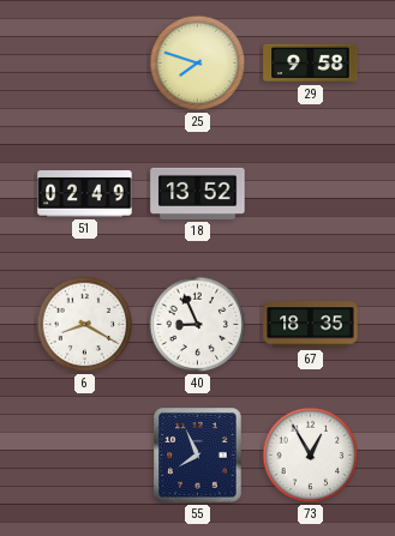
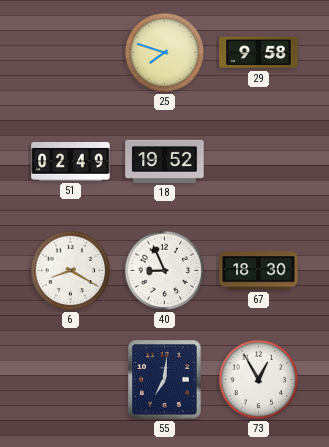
18: 13:52 -> 19:52
67: 18:35 -> 18:30
55: 7:56 -> 7:01
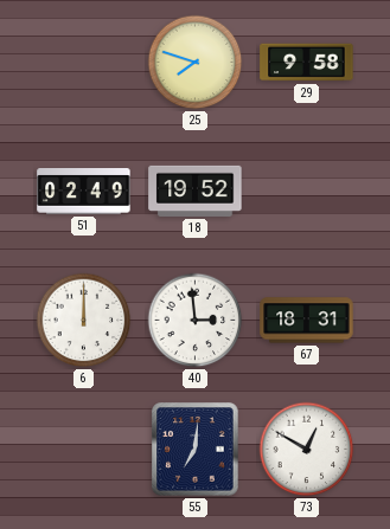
6: 8:20 -> 12:00
40: 8:56 -> 2:59
67: 18:30 -> 18:31
73: 12:55 -> 12:50
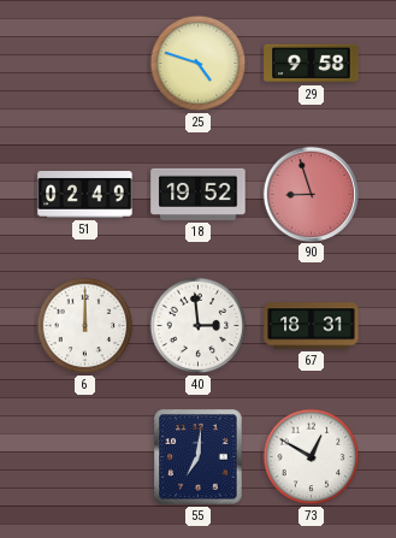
25: 7:48 -> 4:48
90: none -> 8:57
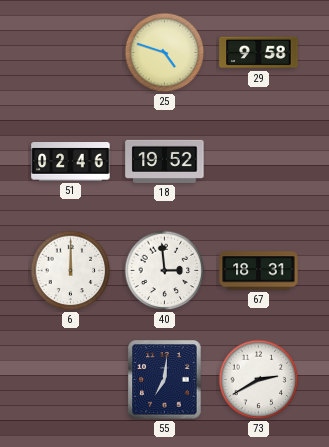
51: 02:49 -> 02:46
90: 8:57 -> none
73: 12:50 -> 2:40
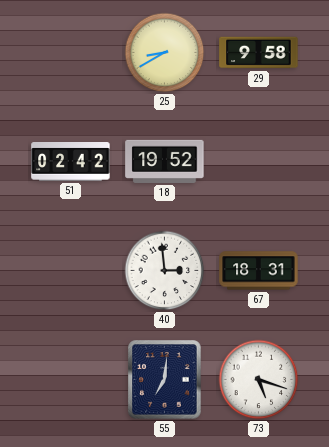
25: 4:48 -> 8:40
51: 02:46 -> 02:42
6: 12:00 -> none
73: 2:40 -> 5:18
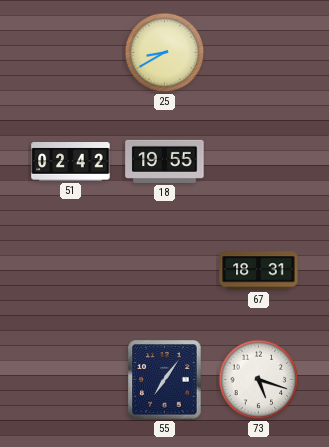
29: 9:58 -> none
18: 19:52 -> 19:55
40: 2:59 -> none
55: 7:01 -> 7:06
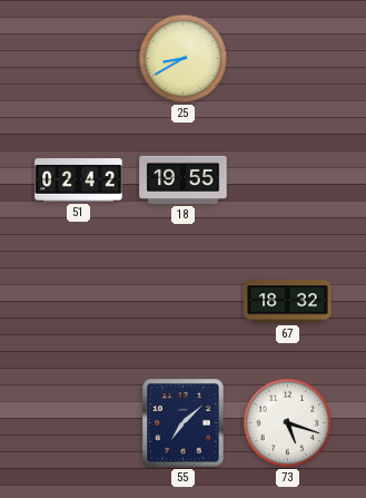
67: 18:31 -> 18:32
55: 7:06 -> 7:08
